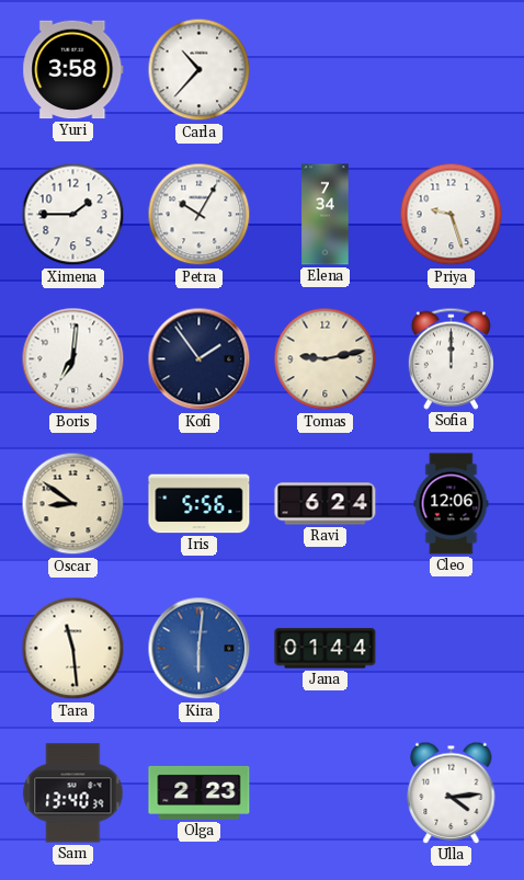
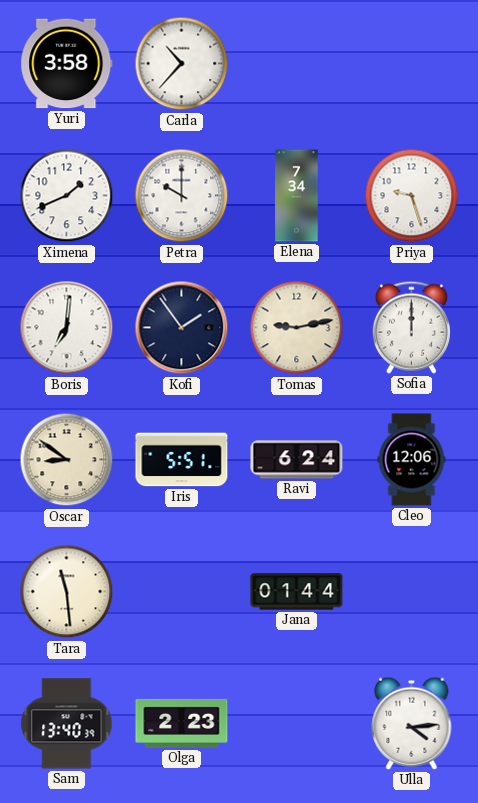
Ximena: 1:45 -> 1:41
Petra: 10:05 -> 10:00
Iris: 5:56 -> 5:51
Kira: 6:01 -> none
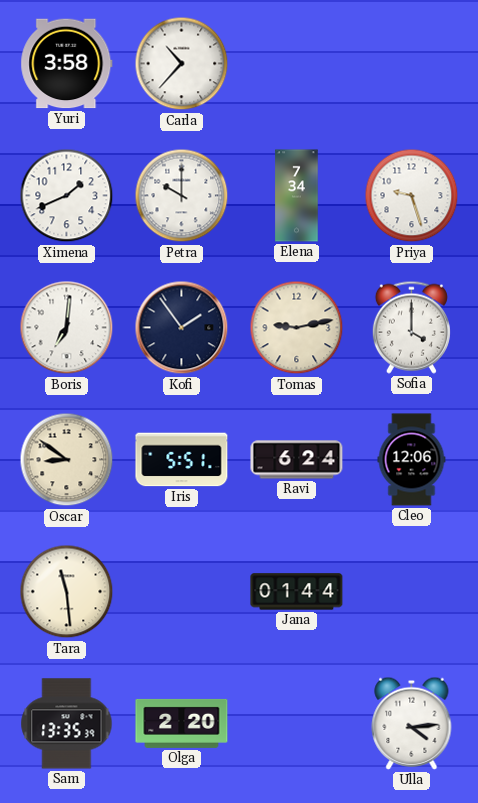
Sofia: 12:00 -> 4:00
Sam: 13:40 -> 13:35
Olga: 2:23 -> 2:20
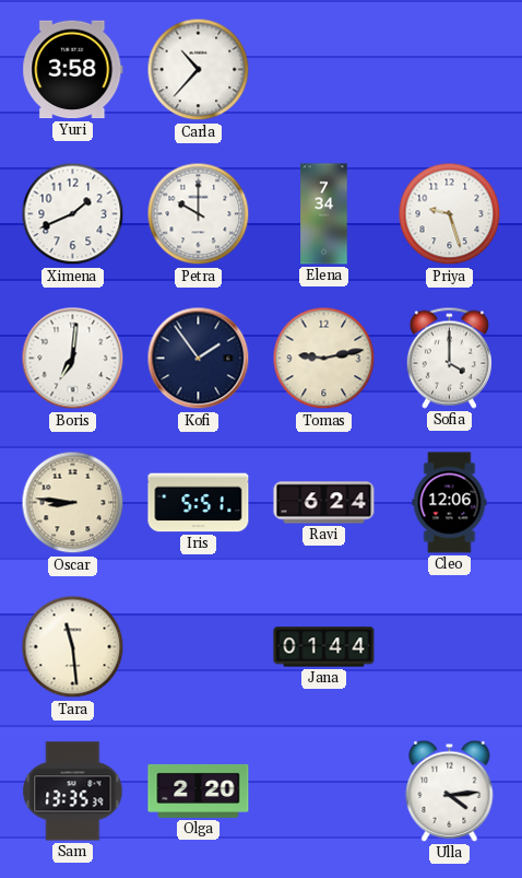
Oscar: 8:51 -> 8:46
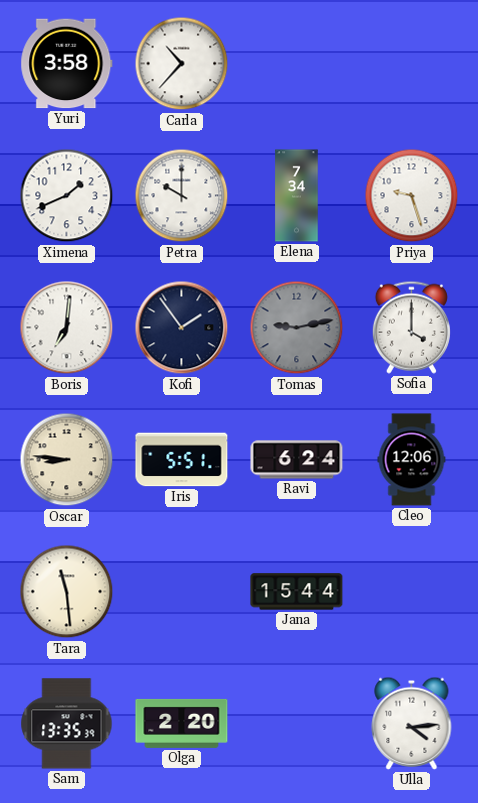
Tomas dial: cream -> grey
Jana: 01:44 -> 15:44
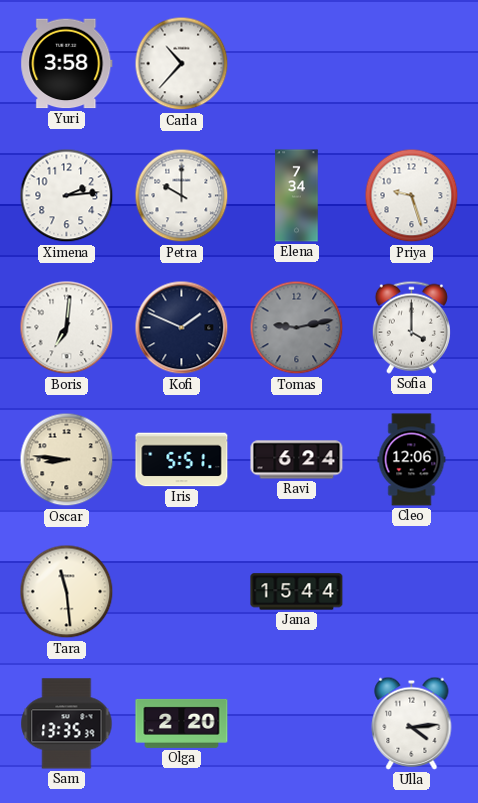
Ximena: 1:41 -> 2:14
Kofi: 1:54 -> 1:49
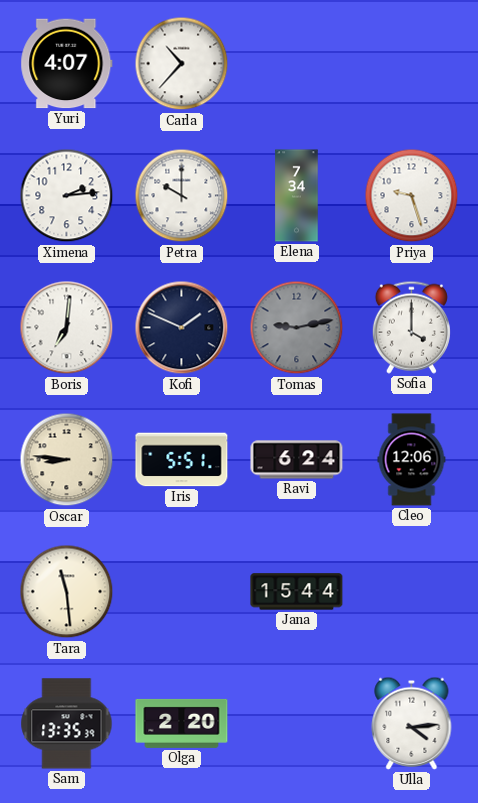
Yuri: 3:58 -> 4:07
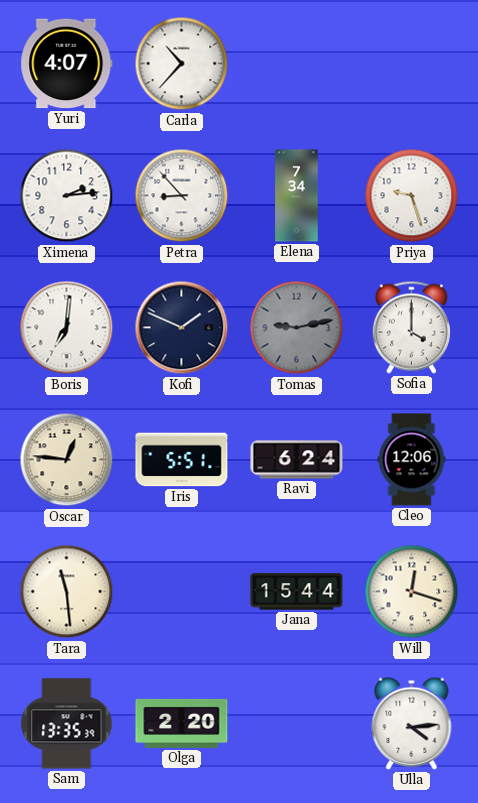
Petra: 10:00 -> 8:53
Oscar: 8:46 -> 12:46
Will: none -> 12:18
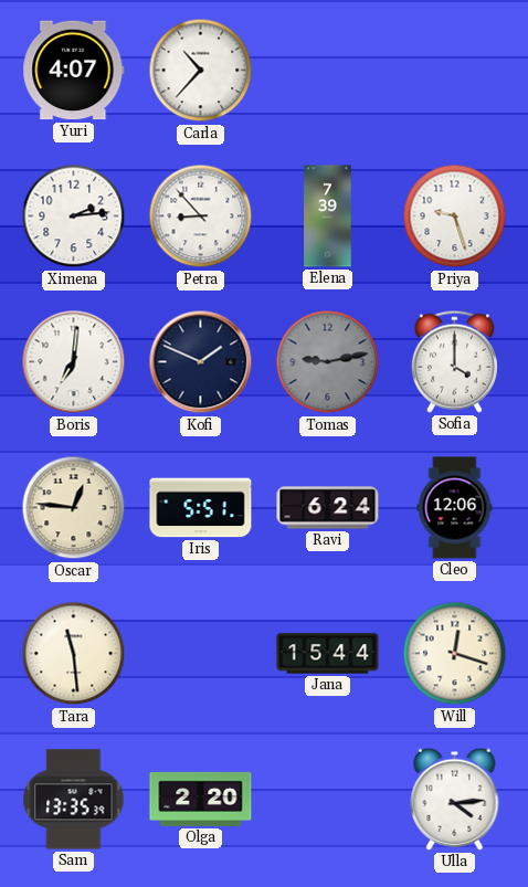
Elena: 7:34 -> 7:39
